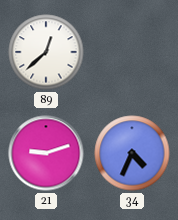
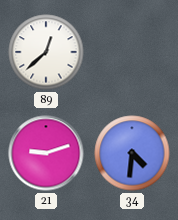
34: 4:34 -> 4:31
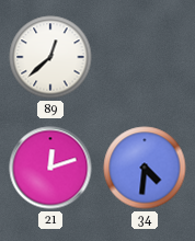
21: 9:12 -> 12:12
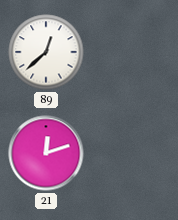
34: 4:31 -> none
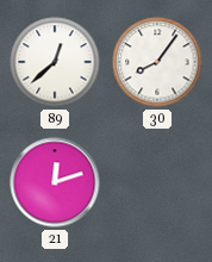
30: none -> 8:06
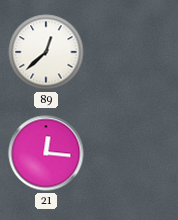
30: 8:06 -> none
21: 12:12 -> 12:16
